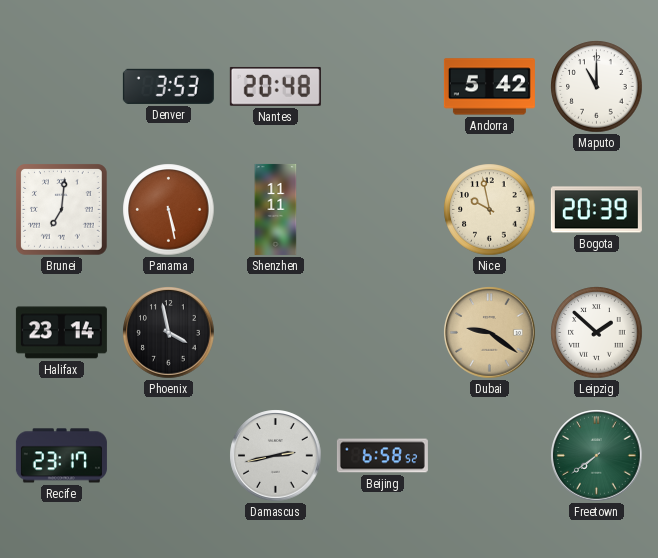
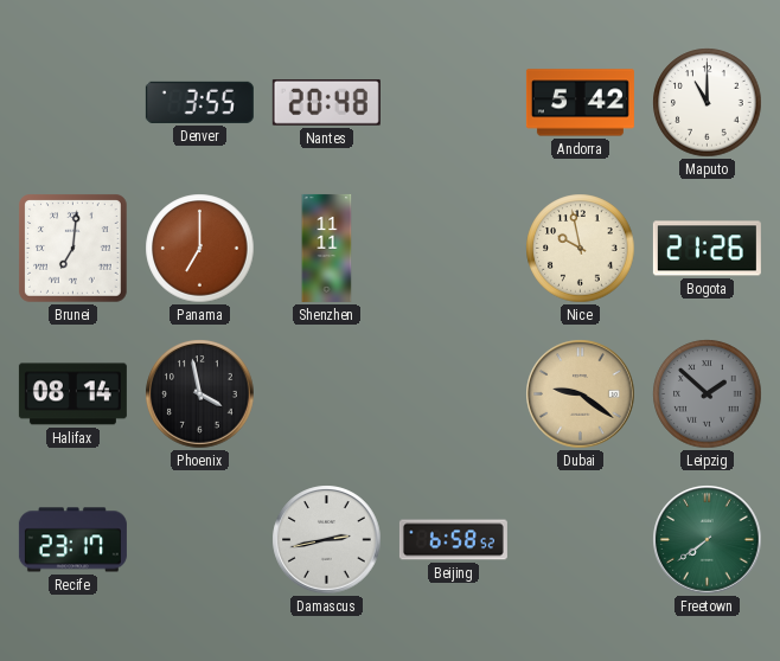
Denver: 3:53 -> 3:55
Panama: 5:28 -> 7:00
Bogota: 20:39 -> 21:26
Halifax: 23:14 -> 08:14
Leipzig dial: white -> grey
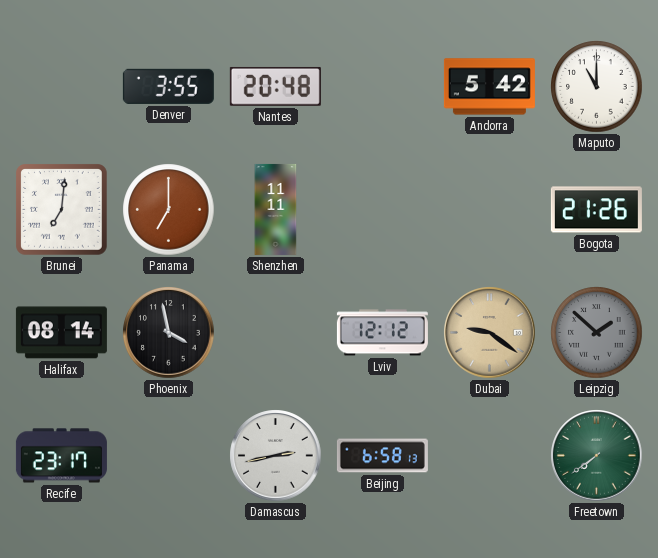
Nice: 9:58 -> none
Lviv: none -> 12:12
Beijing: 6:58:52 -> 6:58:13
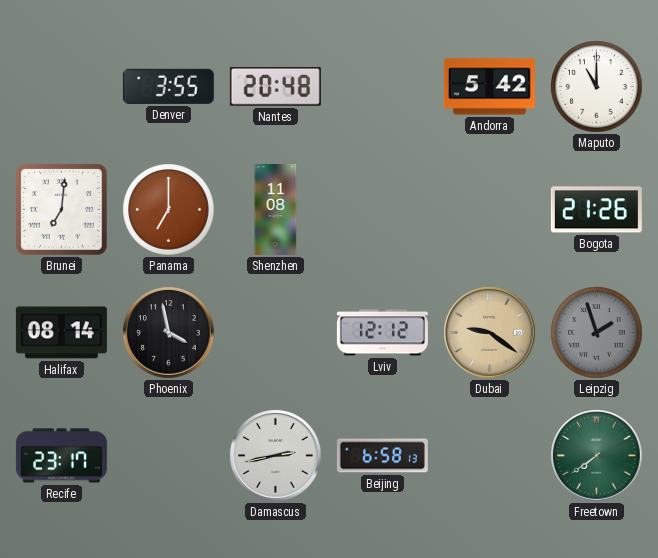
Shenzhen: 11:11 -> 11:08
Leipzig: 1:52 -> 1:57
